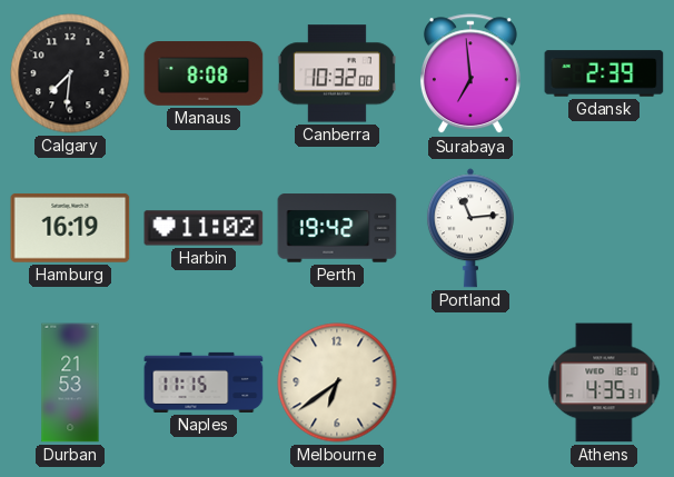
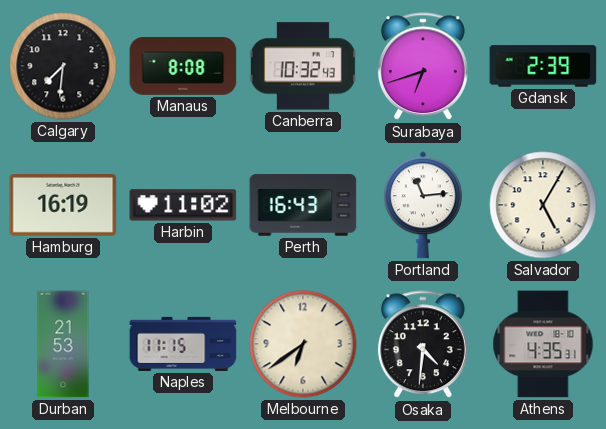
Canberra: 10:32:00 -> 10:32:43
Surabaya: 6:59 -> 6:42
Perth: 19:42 -> 16:43
Salvador: none -> 5:05
Osaka: none -> 4:31
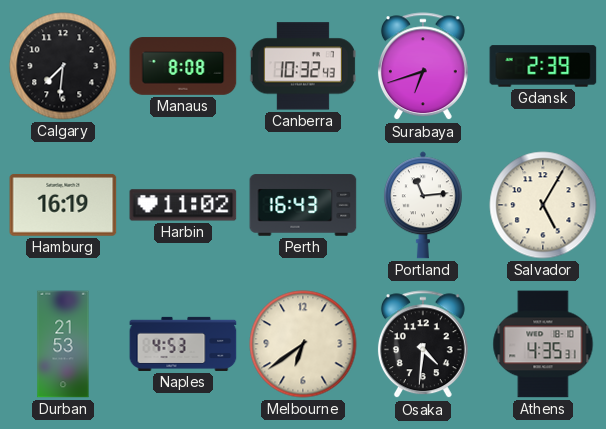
Naples: 11:15 -> 4:53
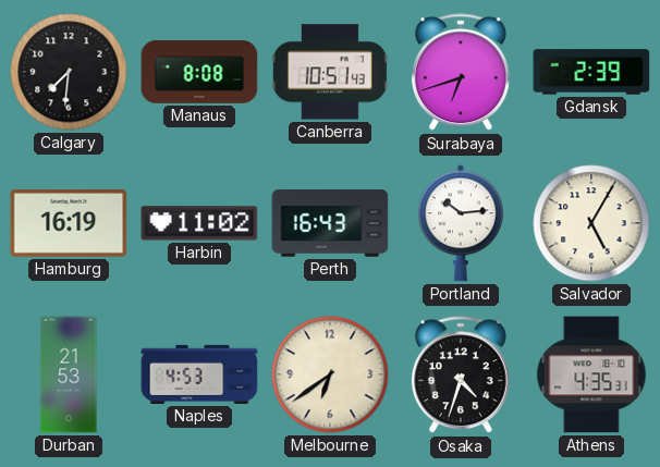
Canberra: 10:32 -> 10:51
Portland: 11:14 -> 10:14
Osaka: 4:31 -> 4:33
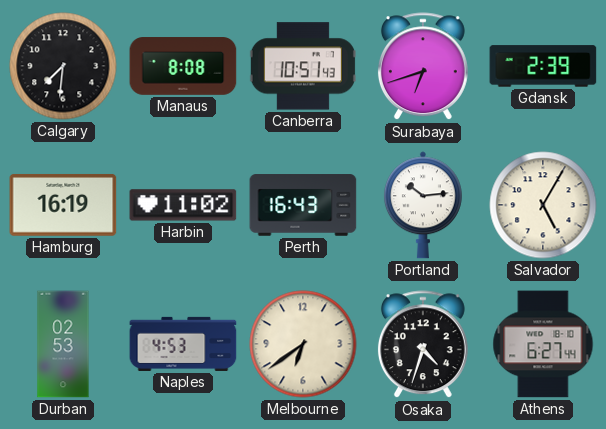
Durban: 21:53 -> 02:53
Athens: 4:35 -> 6:27
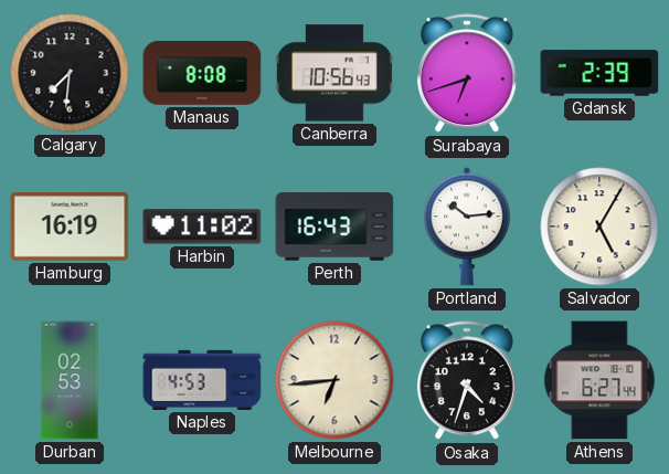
Canberra: 10:51 -> 10:56
Melbourne: 6:39 -> 6:44
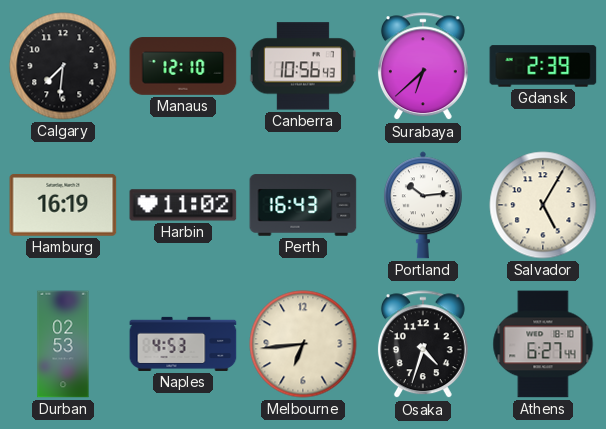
Manaus: 8:08 -> 12:10
Surabaya: 6:42 -> 6:38
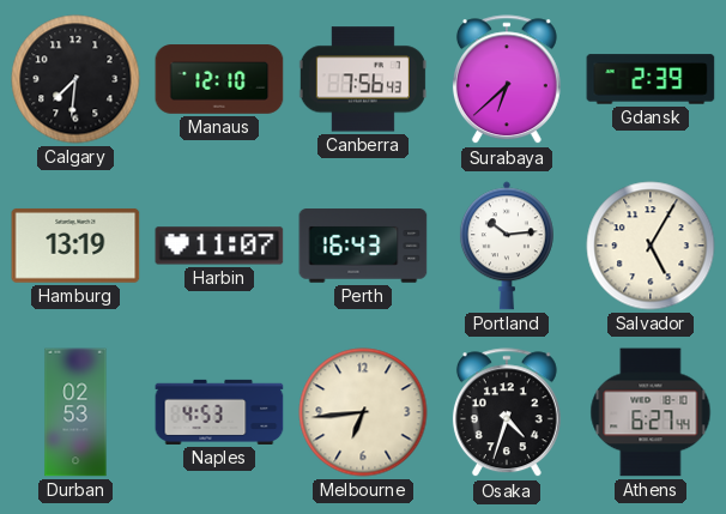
Canberra: 10:56 -> 7:56
Hamburg: 16:19 -> 13:19
Harbin: 11:02 -> 11:07
